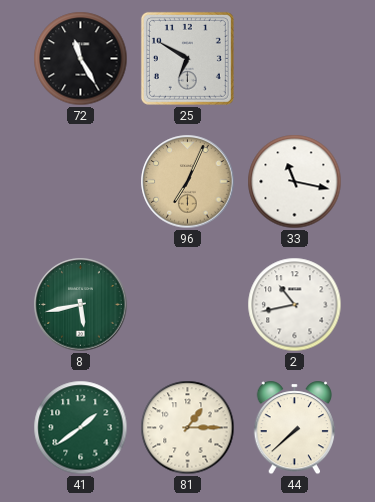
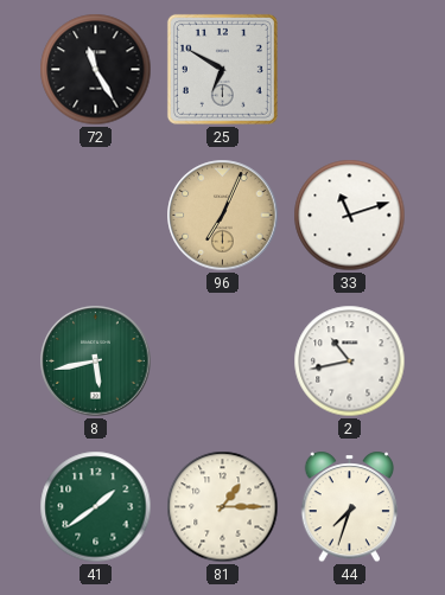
33: 11:17 -> 11:12
44: 7:38 -> 7:33
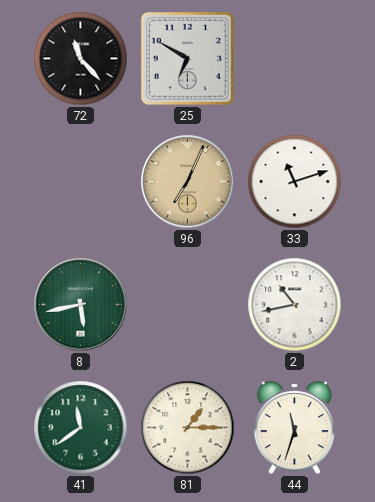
72: 11:25 -> 11:23
41: 1:39 -> 11:39
44: 7:33 -> 11:33
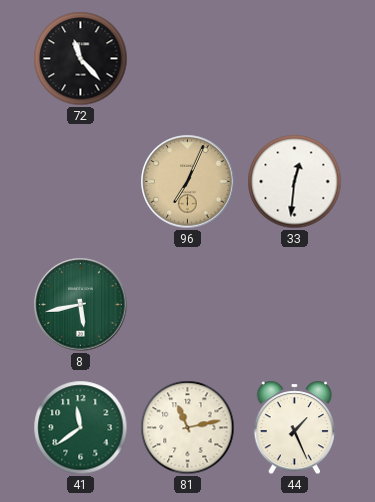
25: 6:50 -> none
33: 11:12 -> 12:31
2: 10:43 -> none
81: 1:15 -> 11:13
44: 11:33 -> 1:26
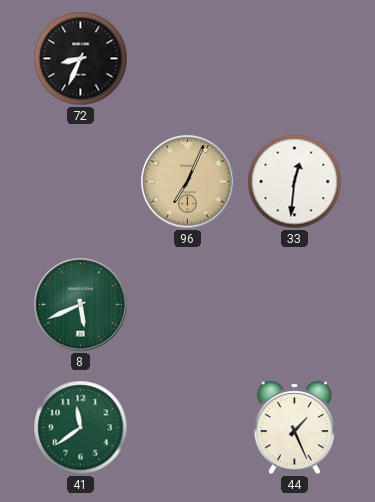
72: 11:23 -> 8:34
8: 5:43 -> 5:41
81: 11:13 -> none
